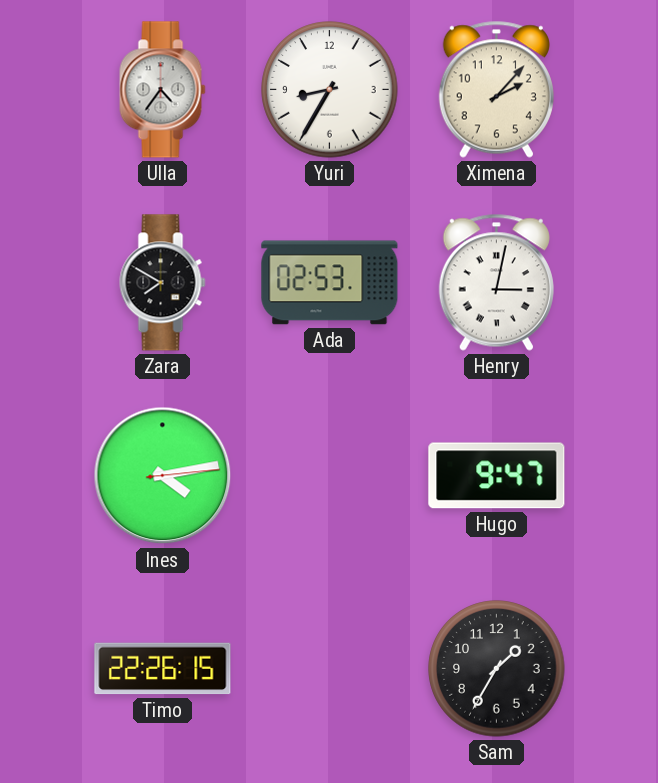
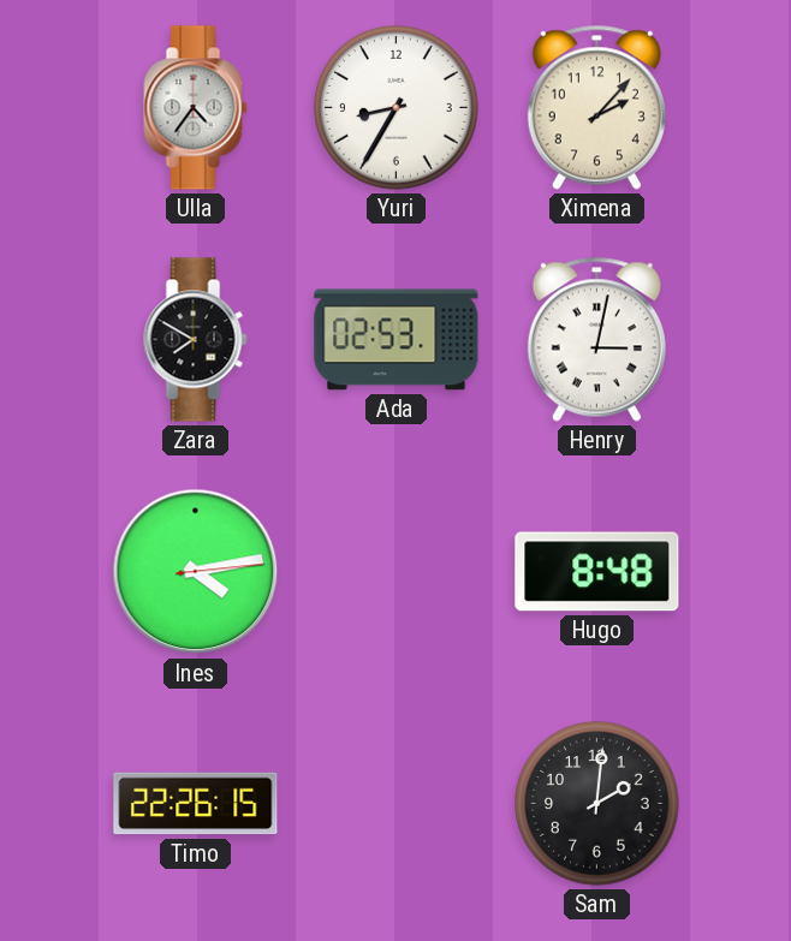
Hugo: 9:47 -> 8:48
Sam: 1:35 -> 2:01
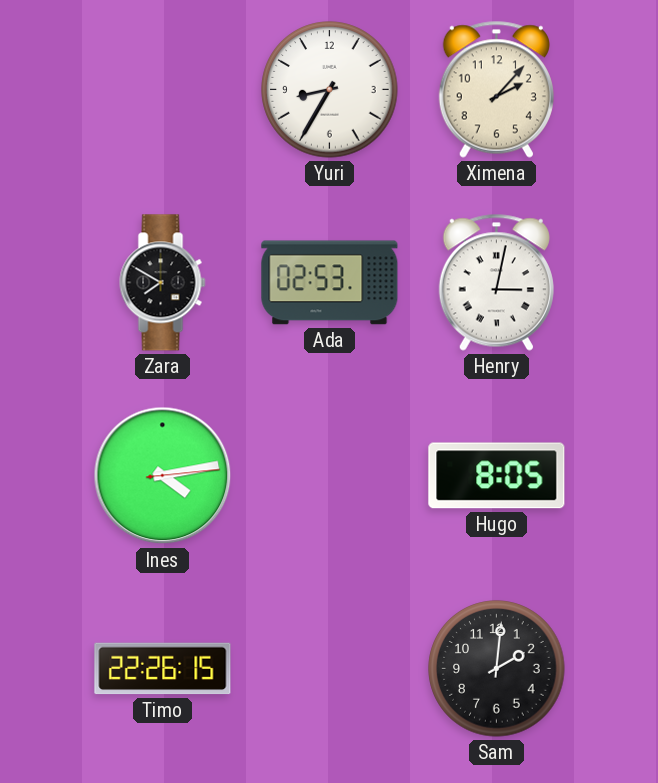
Ulla: 4:36 -> none
Hugo: 8:48 -> 8:05
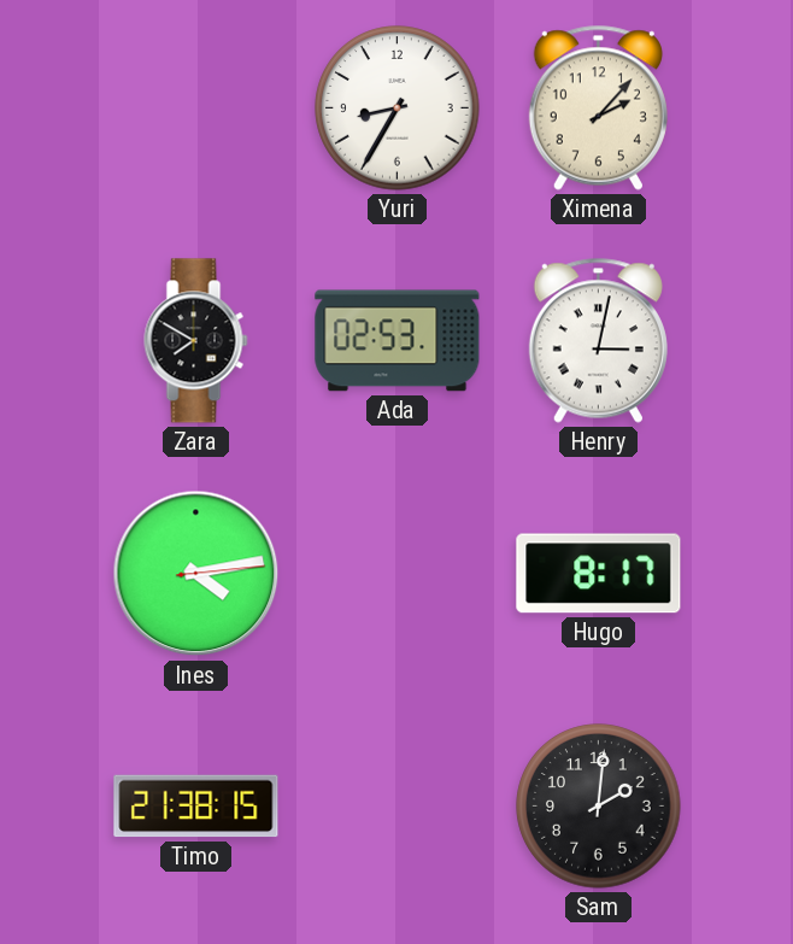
Hugo: 8:05 -> 8:17
Timo: 22:26 -> 21:38
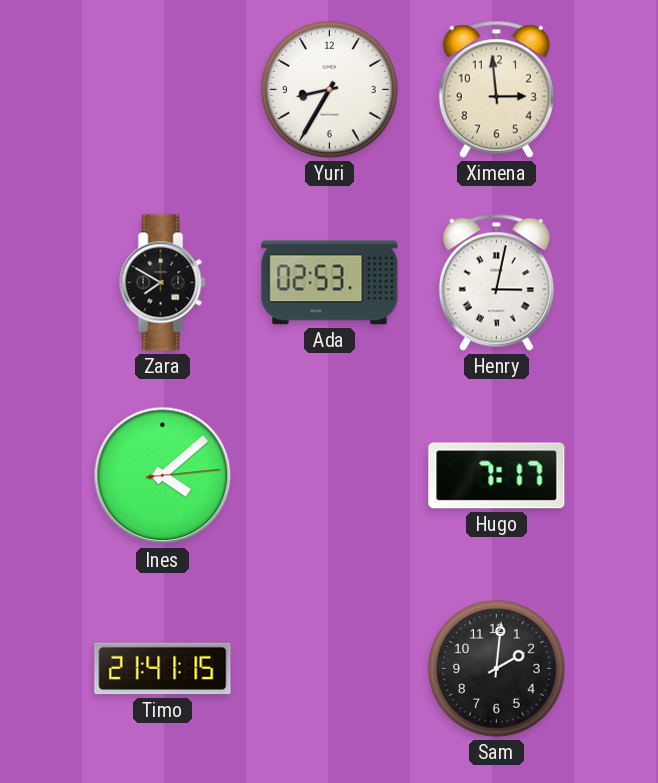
Ximena: 2:07 -> 2:59
Ines: 4:13 -> 4:08
Hugo: 8:17 -> 7:17
Timo: 21:38 -> 21:41
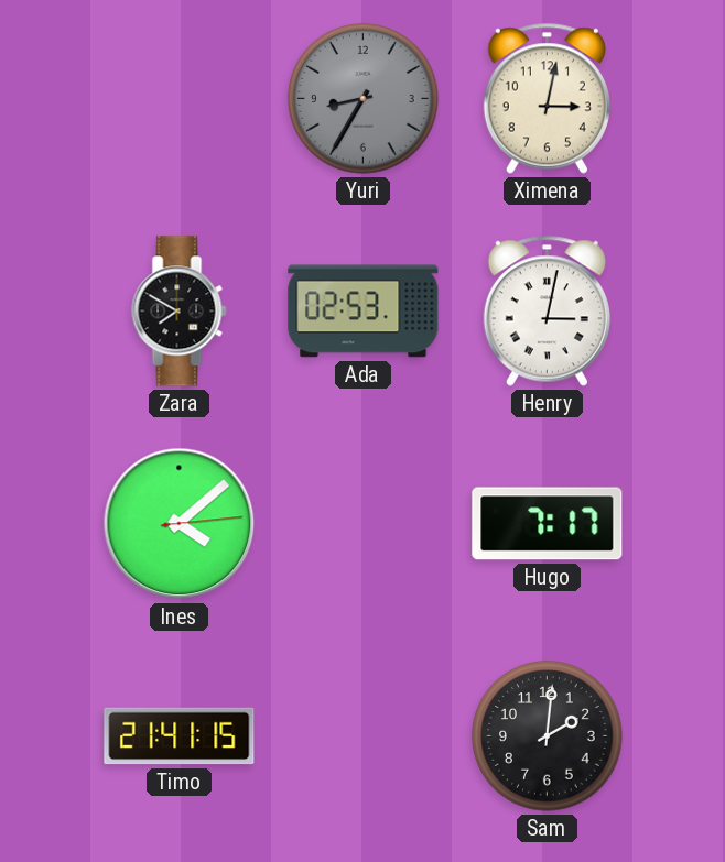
Yuri dial: white -> grey
Ximena: 2:59 -> 3:02
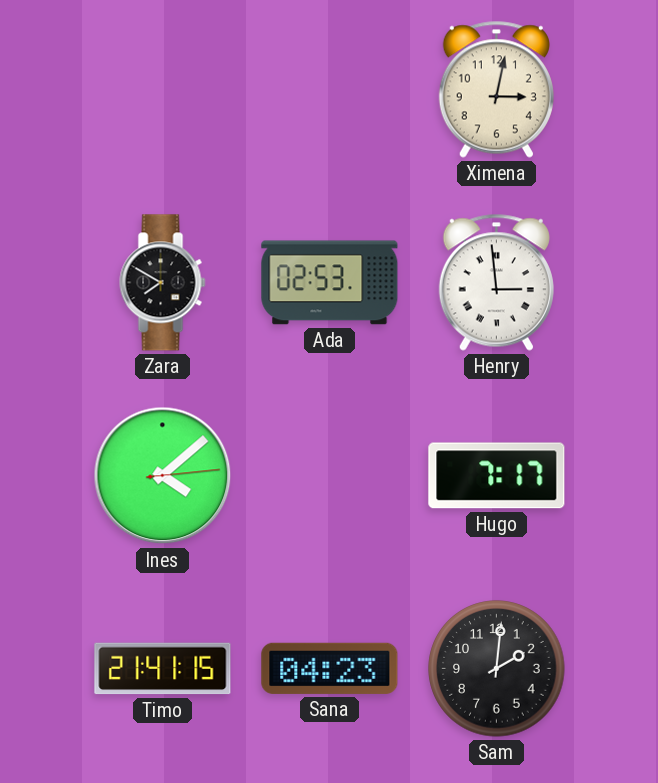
Yuri: 8:35 -> none
Henry: 3:02 -> 2:59
Sana: none -> 04:23
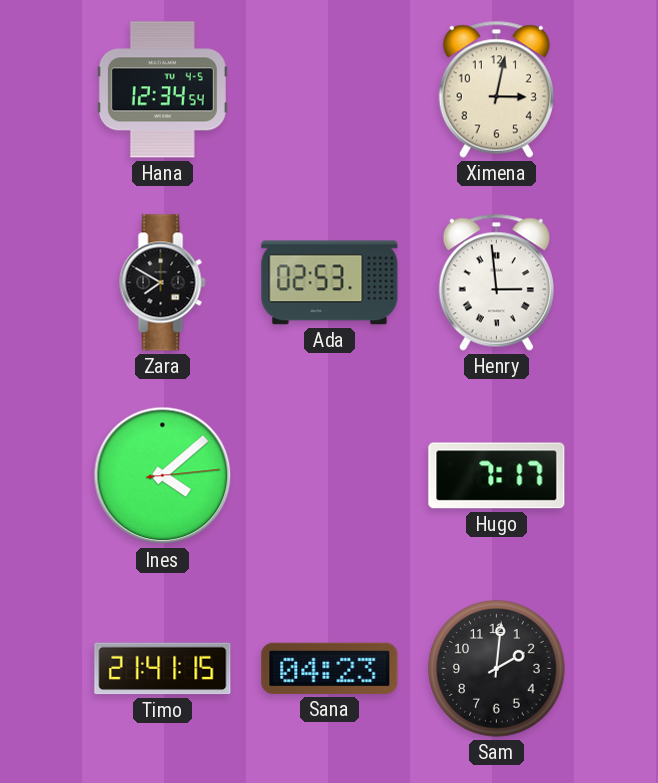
Hana: none -> 12:34
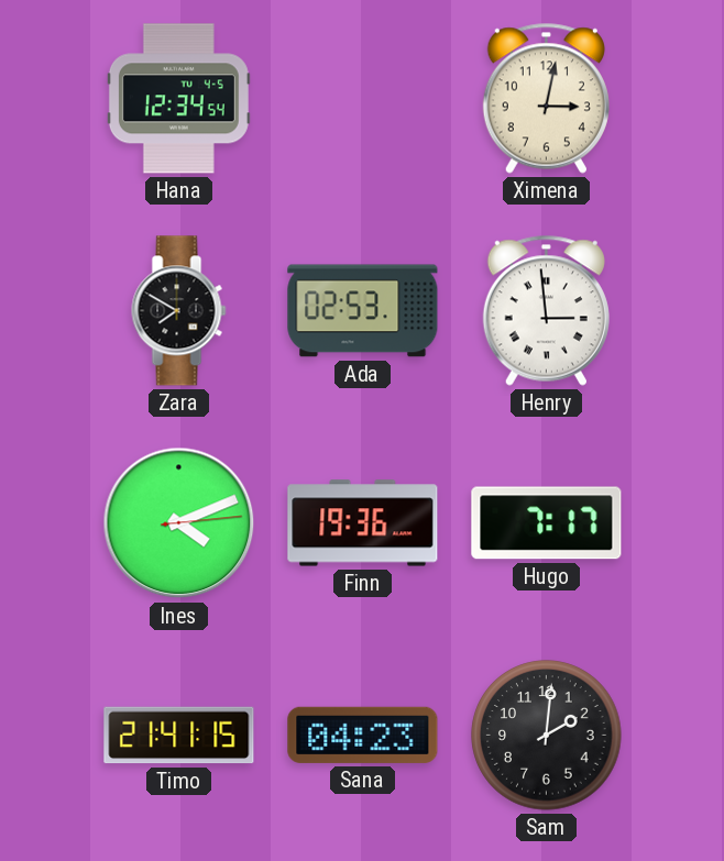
Ines: 4:08 -> 4:11
Finn: none -> 19:36
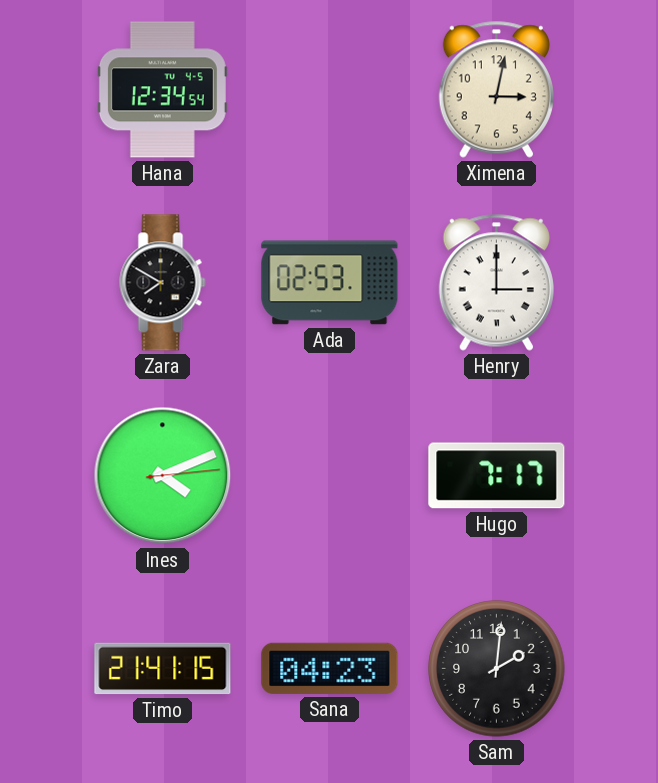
Henry: 2:59 -> 3:00
Finn: 19:36 -> none
